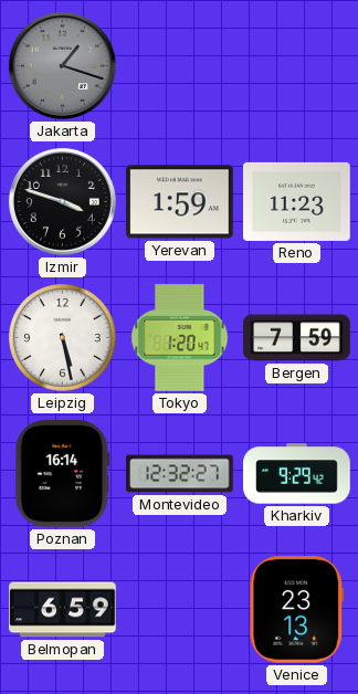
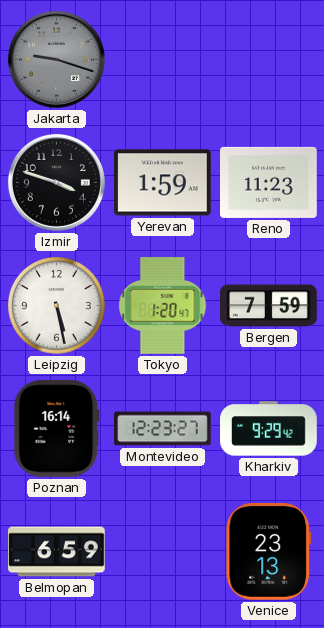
Jakarta: 1:18 -> 9:18
Montevideo: 12:32 -> 12:23
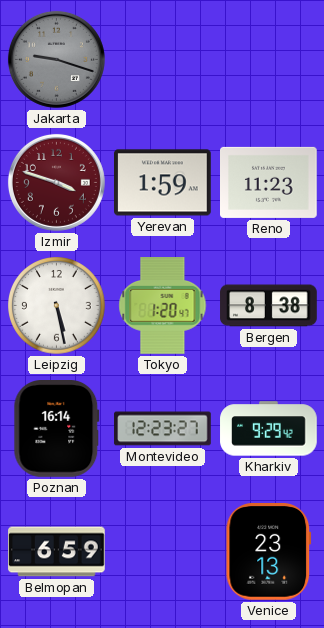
Izmir dial: black -> burgundy
Bergen: 7:59 -> 8:38
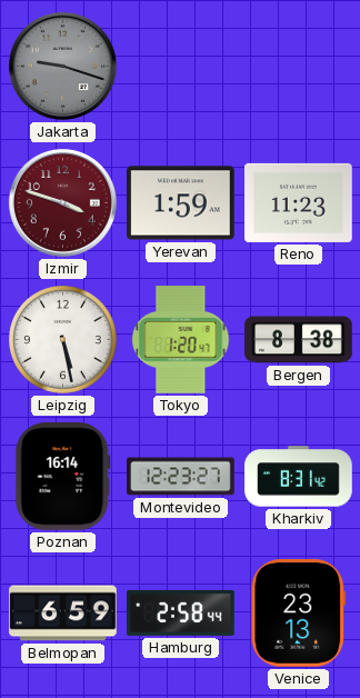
Kharkiv: 9:29 -> 8:31
Hamburg: none -> 2:58
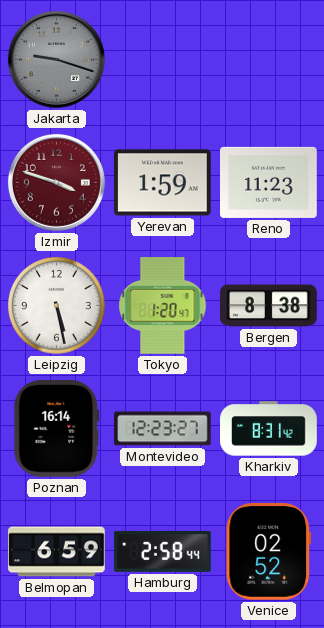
Venice: 23:13 -> 02:52
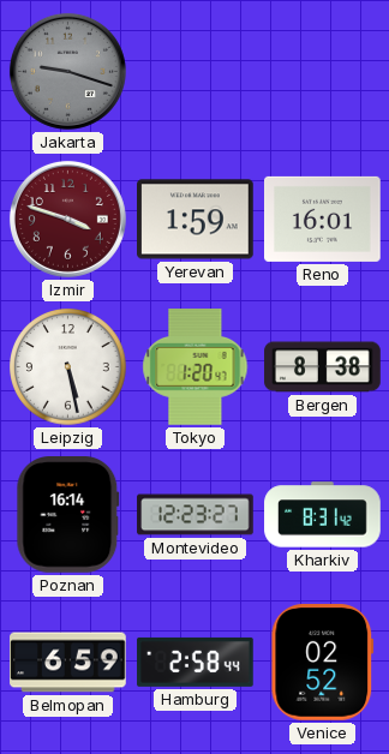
Reno: 11:23 -> 16:01
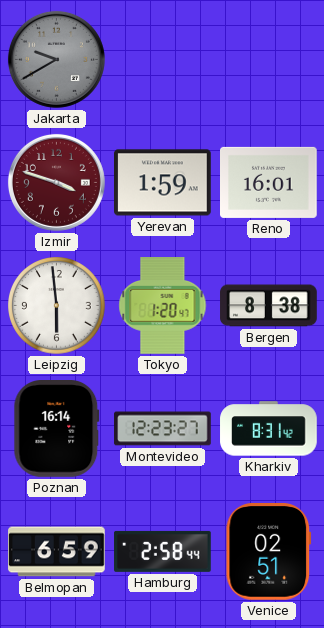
Jakarta: 9:18 -> 9:40
Leipzig: 5:28 -> 5:59
Venice: 02:52 -> 02:51
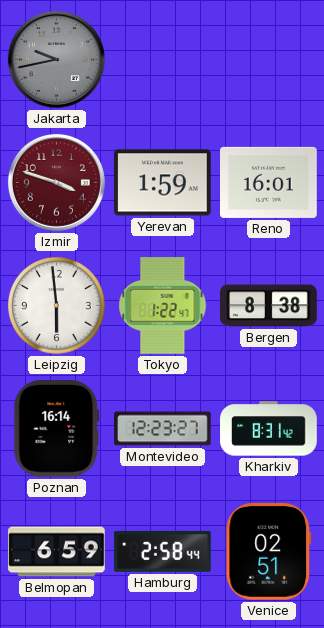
Jakarta: 9:40 -> 9:43
Tokyo: 1:20 -> 1:22
